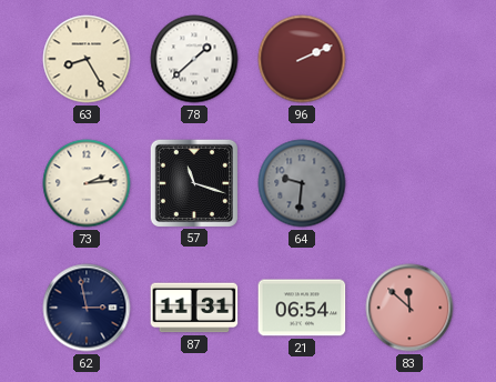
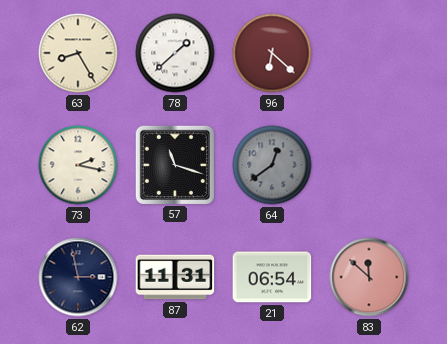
96: 2:11 -> 6:22
73: 2:14 -> 2:17
64: 9:31 -> 12:39
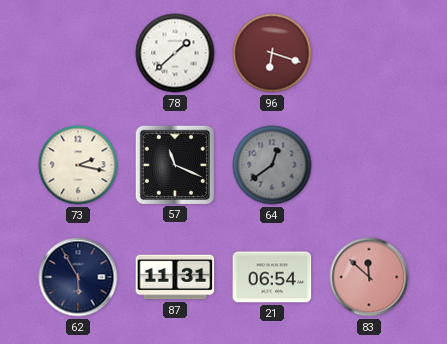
63: 8:25 -> none
96: 6:22 -> 6:18
57: 11:18 -> 11:19
62: 2:58 -> 5:55
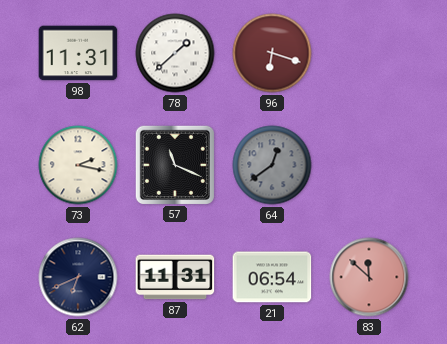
98: none -> 11:31
62: 5:55 -> 6:41
